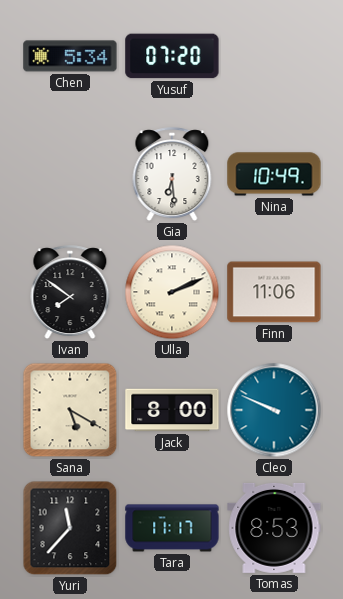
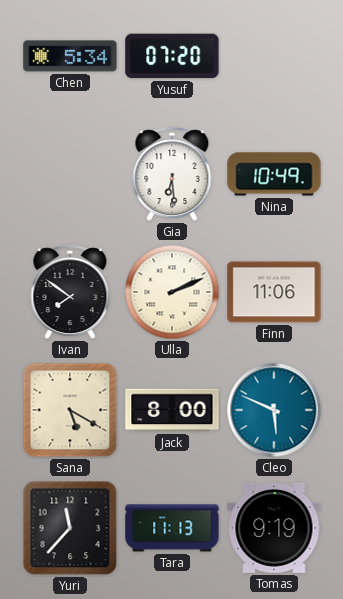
Cleo: 9:49 -> 5:49
Tara: 11:17 -> 11:13
Tomas: 8:53 -> 9:19
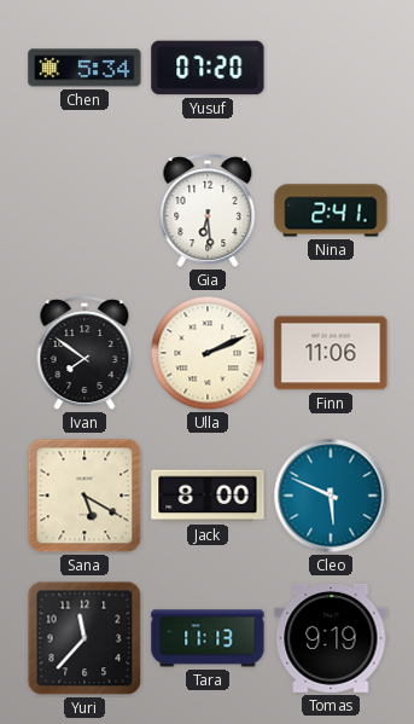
Nina: 10:49 -> 2:41
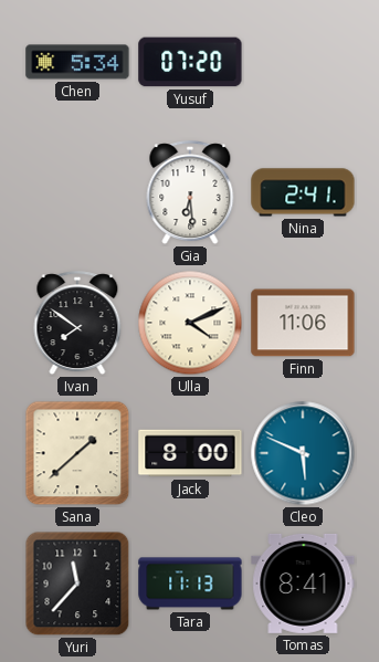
Ulla: 2:11 -> 4:11
Sana: 5:20 -> 1:38
Tomas: 9:19 -> 8:41
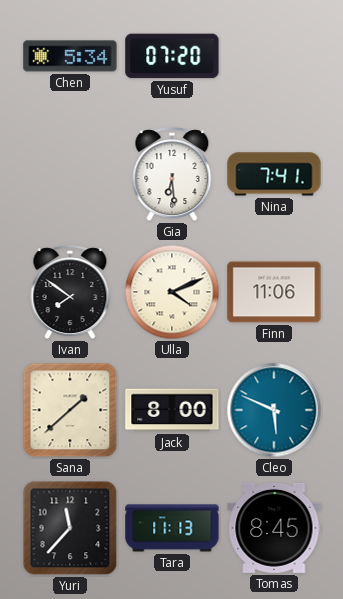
Nina: 2:41 -> 7:41
Tomas: 8:41 -> 8:45
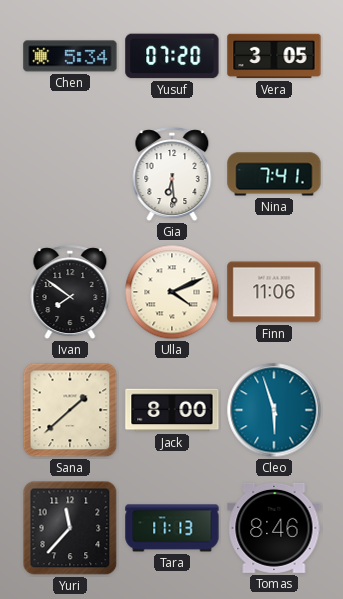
Vera: none -> 3:05
Cleo: 5:49 -> 5:57
Tomas: 8:45 -> 8:46
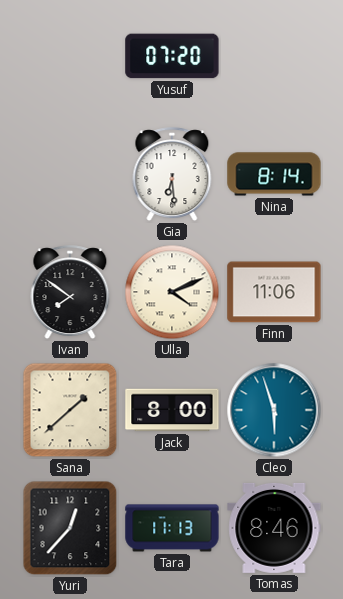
Chen: 5:34 -> none
Vera: 3:05 -> none
Nina: 7:41 -> 8:14
Yuri: 11:37 -> 12:37
